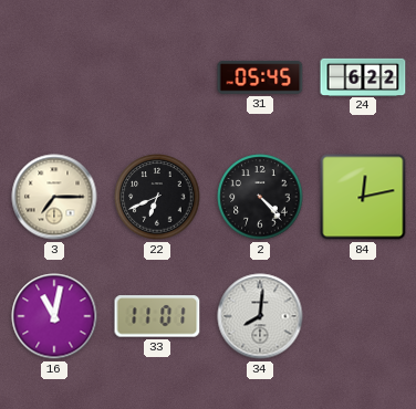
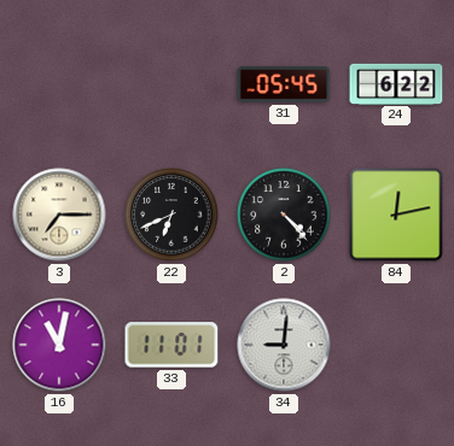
34: 8:01 -> 9:01
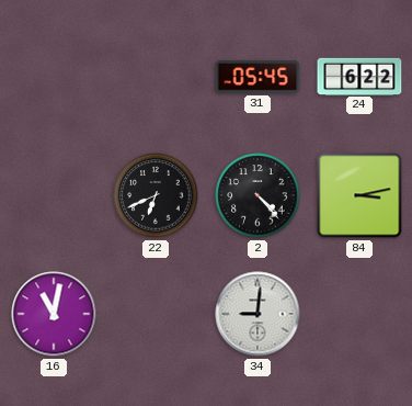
3: 7:15 -> none
84: 12:13 -> 3:13
33: 11:01 -> none
